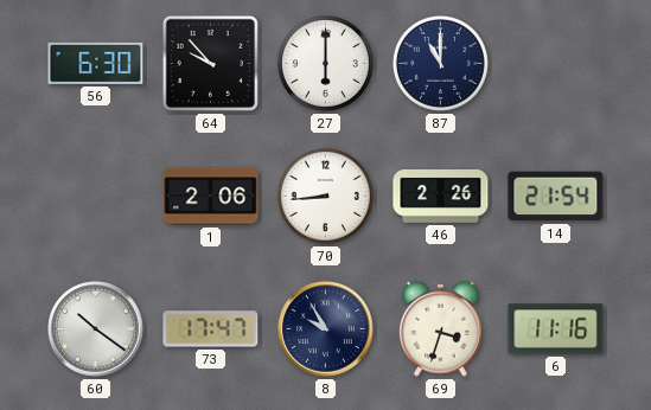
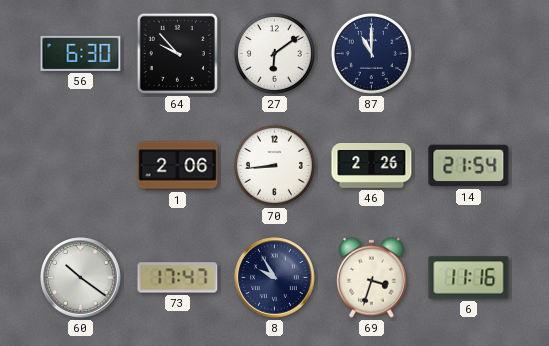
27: 6:00 -> 6:09
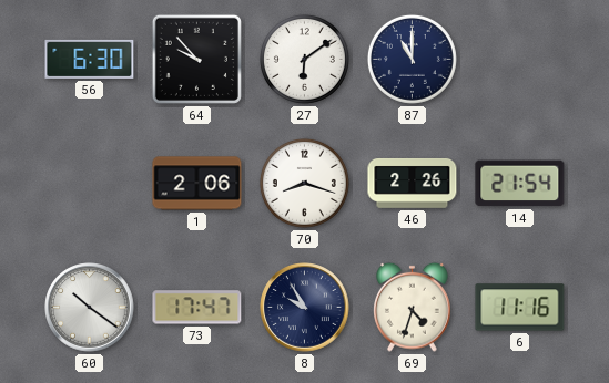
70: 8:44 -> 8:18
69: 3:33 -> 4:33
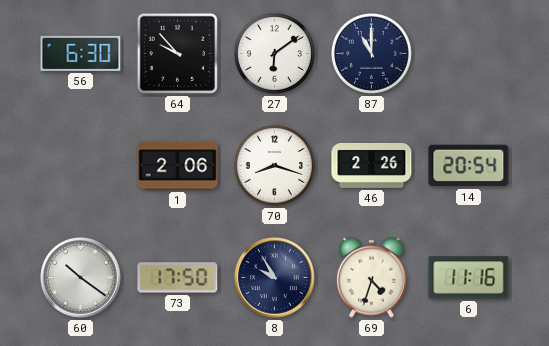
14: 21:54 -> 20:54
73: 17:47 -> 17:50
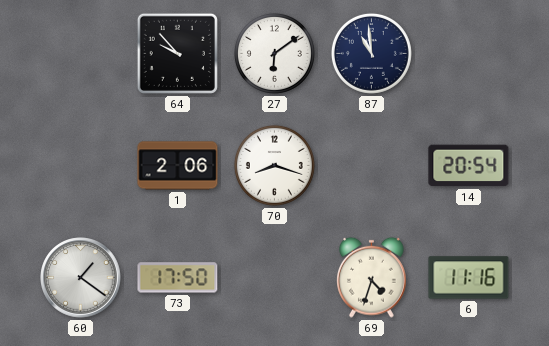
56: 6:30 -> none
87: 11:00 -> 10:59
46: 2:26 -> none
60: 10:21 -> 1:21
8: 9:55 -> none
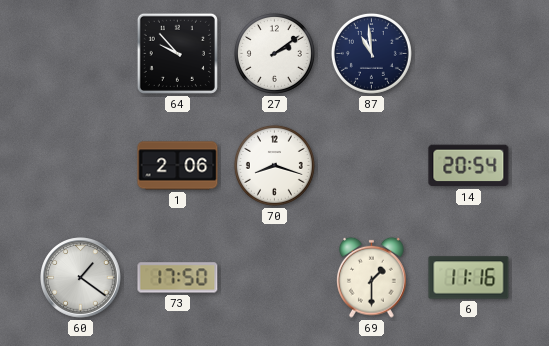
27: 6:09 -> 2:09
69: 4:33 -> 1:30
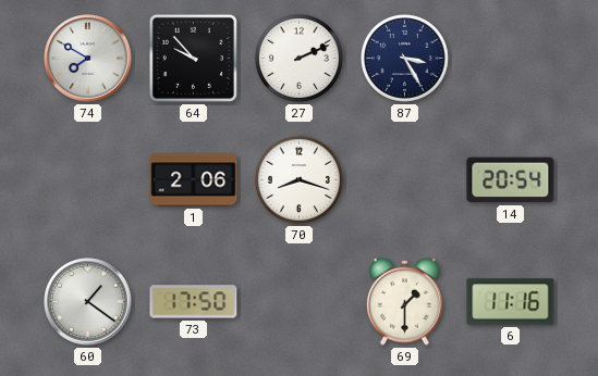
74: none -> 7:50
27: 2:09 -> 2:11
87: 10:59 -> 3:25
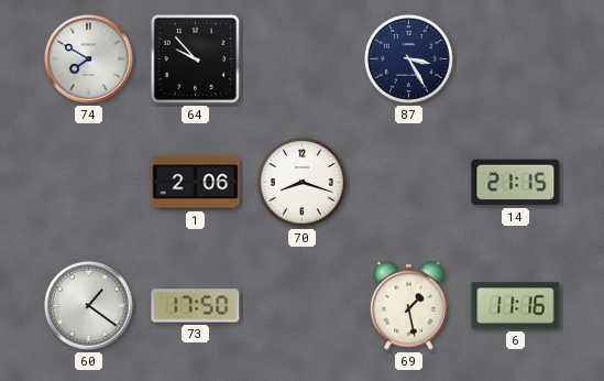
27: 2:11 -> none
14: 20:54 -> 21:15
69: 1:30 -> 1:28
